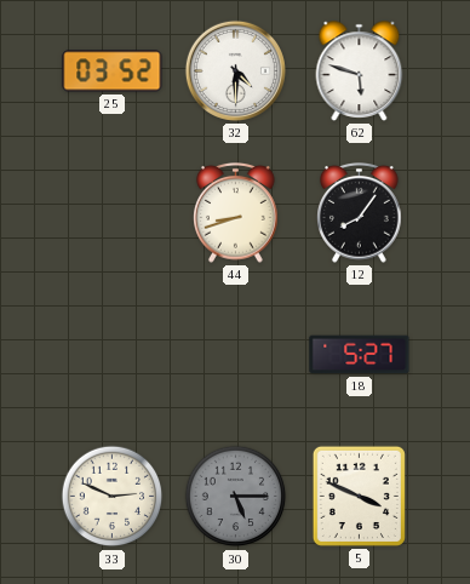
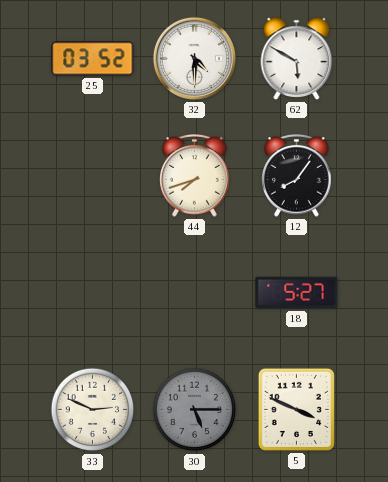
62: 5:48 -> 5:50
44: 8:42 -> 7:42
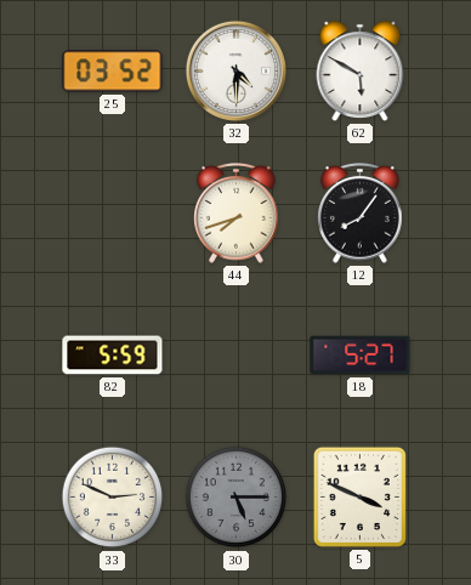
82: none -> 5:59
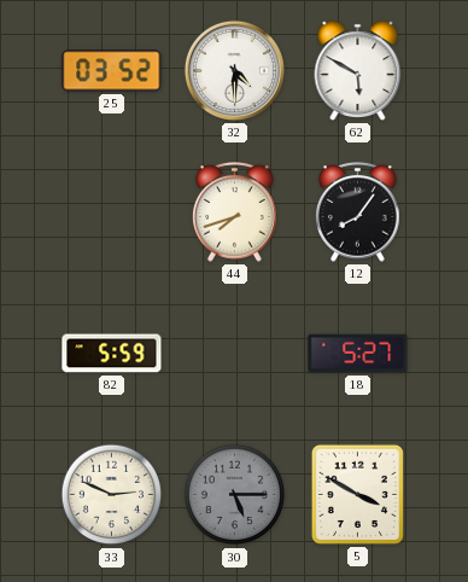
5: 3:49 -> 3:50
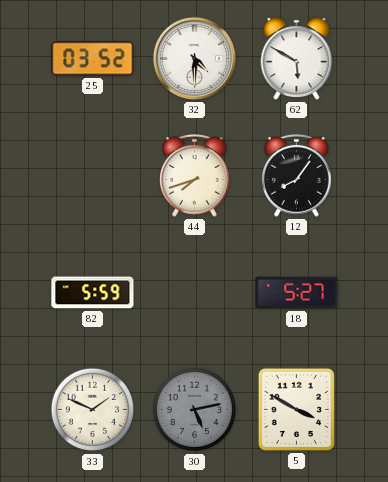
33: 2:49 -> 1:49
30: 5:15 -> 5:13
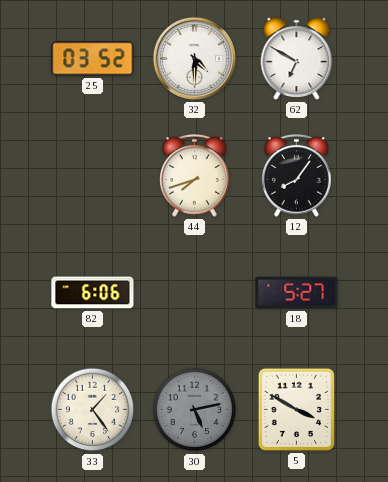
62: 5:50 -> 6:50
82: 5:59 -> 6:06
33: 1:49 -> 1:24
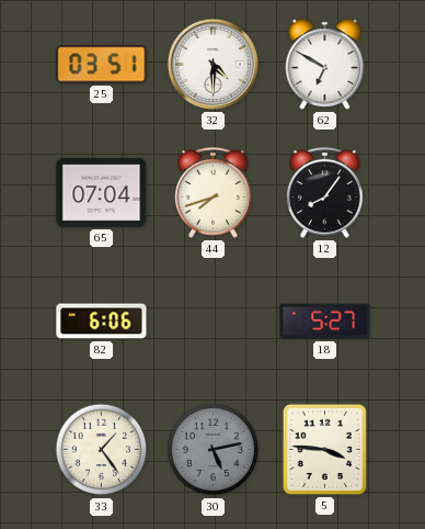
25: 03:52 -> 03:51
65: none -> 07:04
5: 3:50 -> 3:46
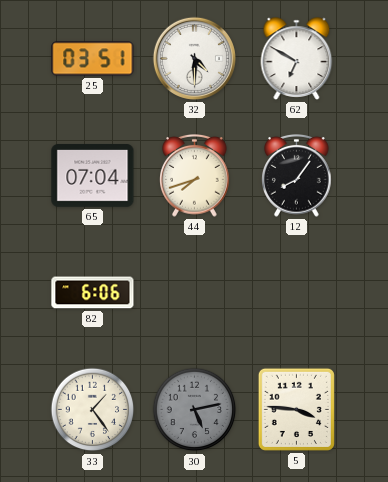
18: 5:27 -> none
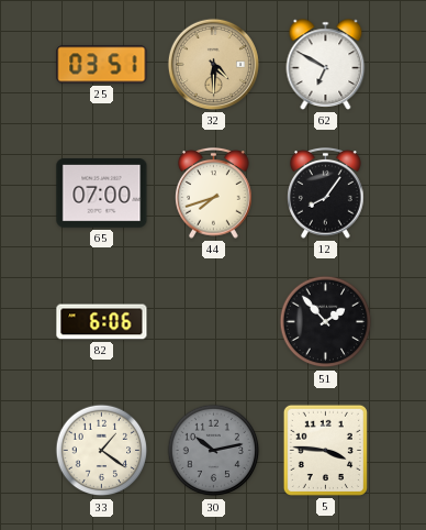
32 dial: white -> champagne
65: 07:04 -> 07:00
51: none -> 1:53
33: 1:24 -> 1:21
30: 5:13 -> 10:13
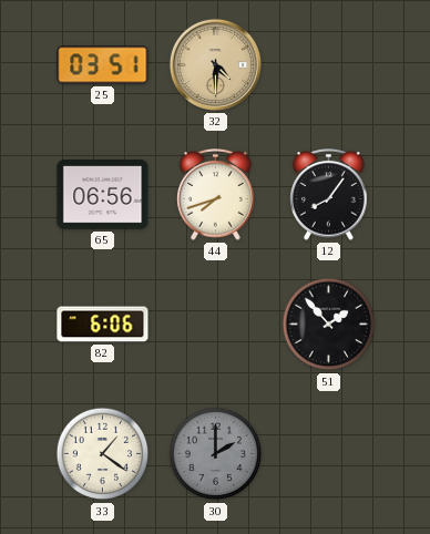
62: 6:50 -> none
65: 07:00 -> 06:56
30: 10:13 -> 2:00
5: 3:46 -> none
